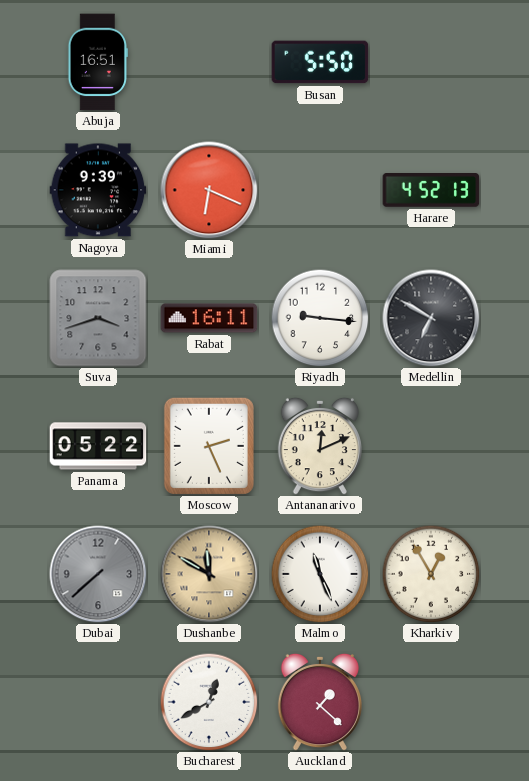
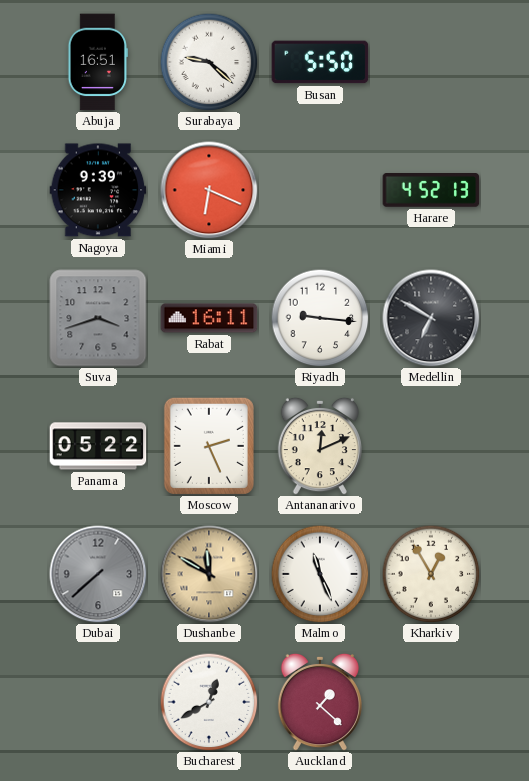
Surabaya: none -> 9:22
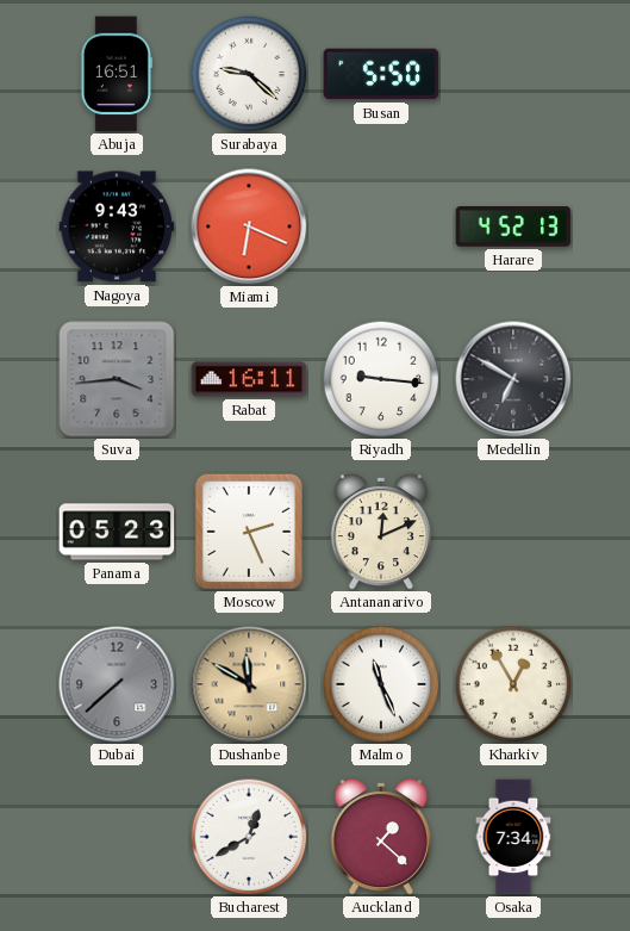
Nagoya: 9:39 -> 9:43
Suva: 3:42 -> 3:44
Panama: 05:22 -> 05:23
Osaka: none -> 7:34
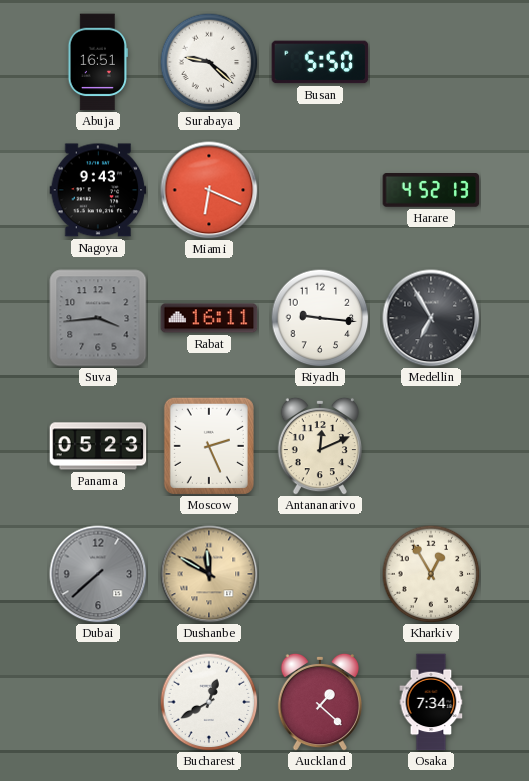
Medellin: 6:50 -> 6:55
Malmo: 11:26 -> none
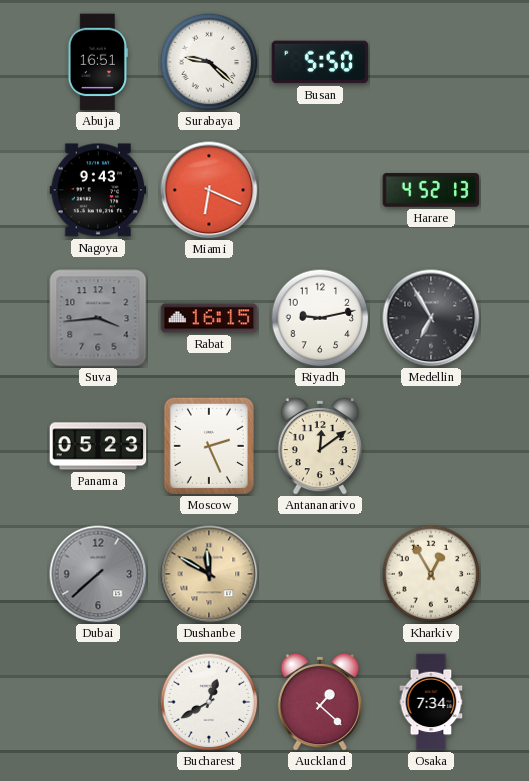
Rabat: 16:11 -> 16:15
Riyadh: 9:16 -> 9:13
Antananarivo: 12:11 -> 12:09
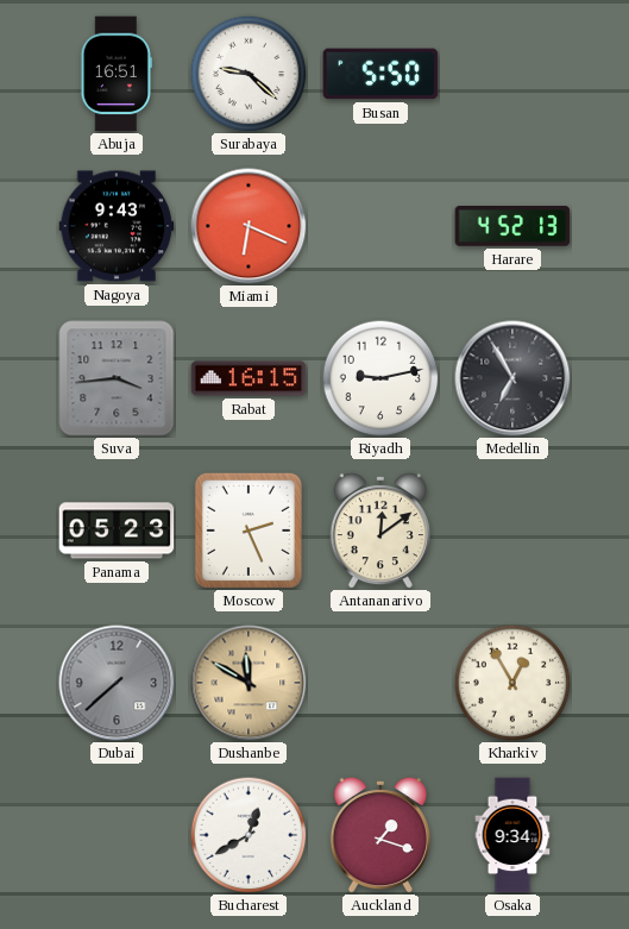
Auckland: 1:22 -> 1:18
Osaka: 7:34 -> 9:34
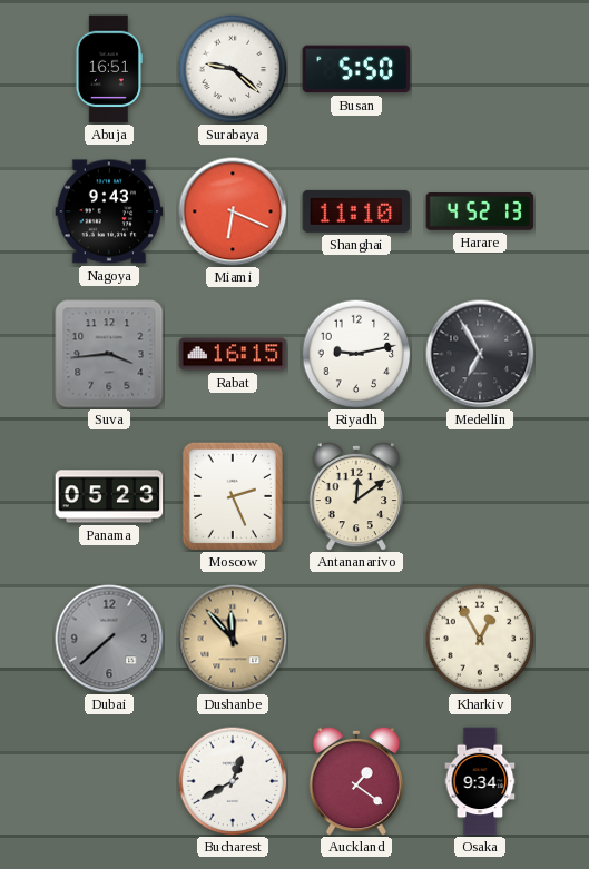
Shanghai: none -> 11:10
Dushanbe: 11:50 -> 11:53
Auckland: 1:18 -> 1:21
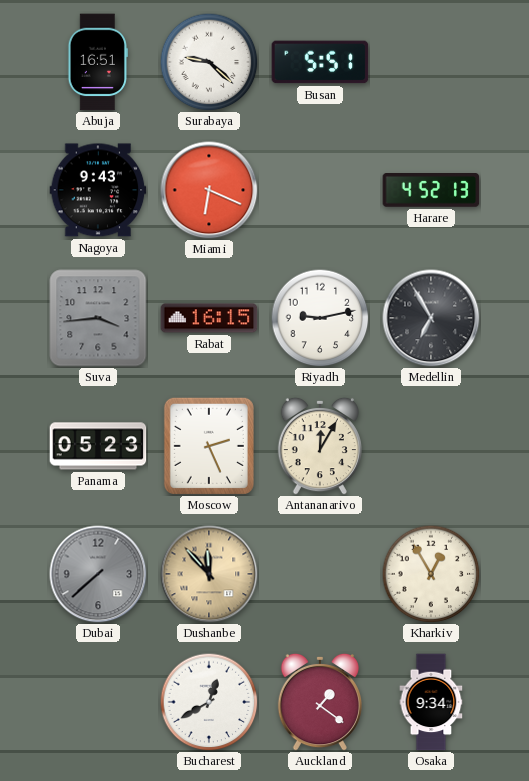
Busan: 5:50 -> 5:51
Shanghai: 11:10 -> none
Antananarivo: 12:09 -> 12:05
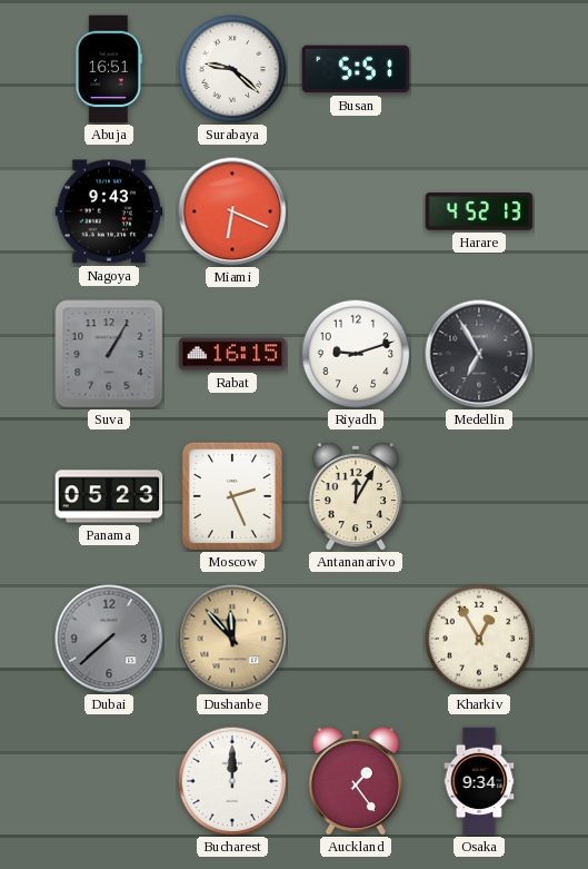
Suva: 3:44 -> 1:05
Riyadh: 9:13 -> 9:12
Bucharest: 12:40 -> 12:00
Auckland: 1:21 -> 1:24
